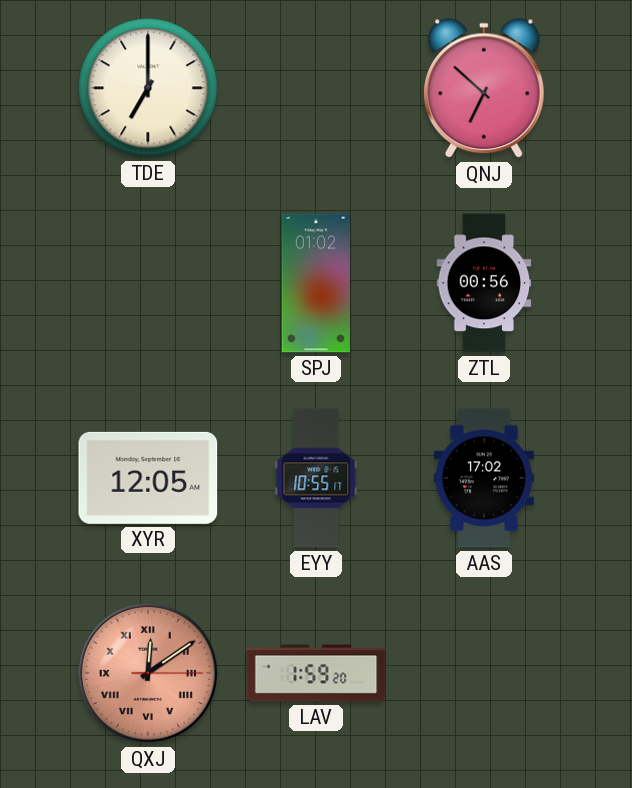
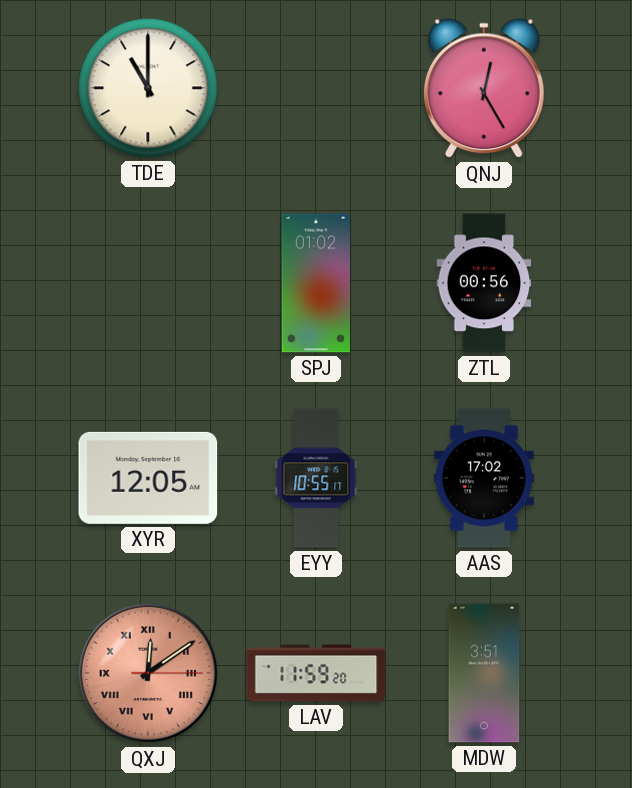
TDE: 7:00 -> 11:00
QNJ: 6:52 -> 12:25
LAV: 1:59 -> 11:59
MDW: none -> 3:51
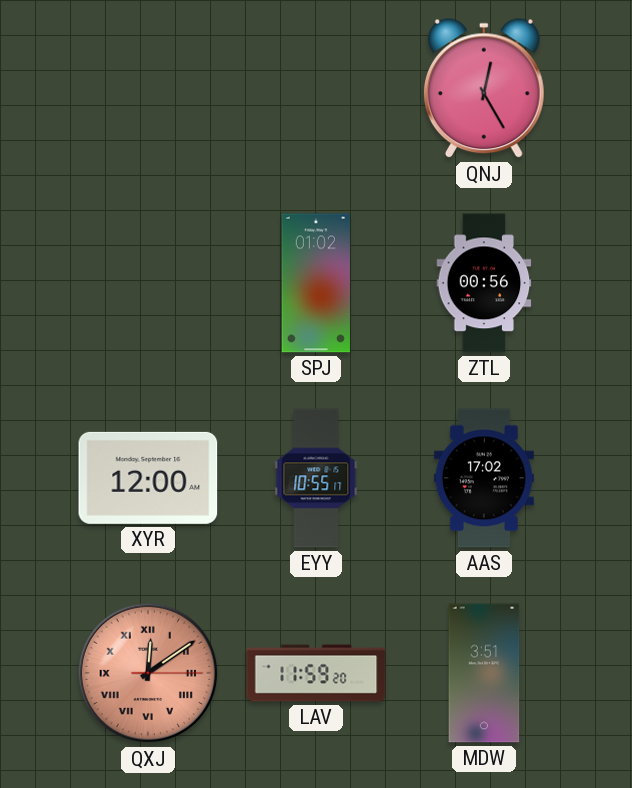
TDE: 11:00 -> none
XYR: 12:05 -> 12:00
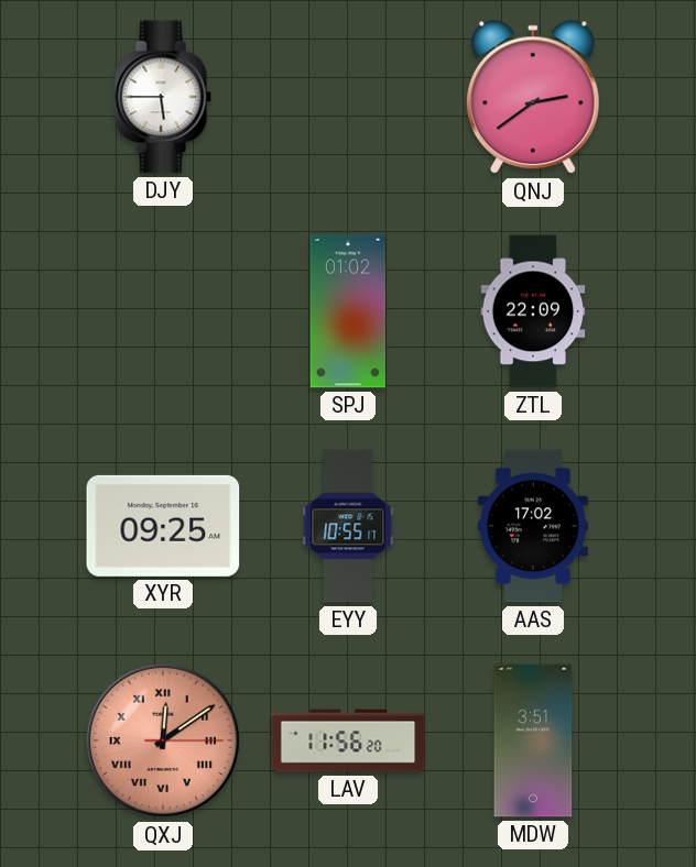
DJY: none -> 5:45
QNJ: 12:25 -> 2:39
ZTL: 00:56 -> 22:09
XYR: 12:00 -> 09:25
LAV: 11:59 -> 11:56
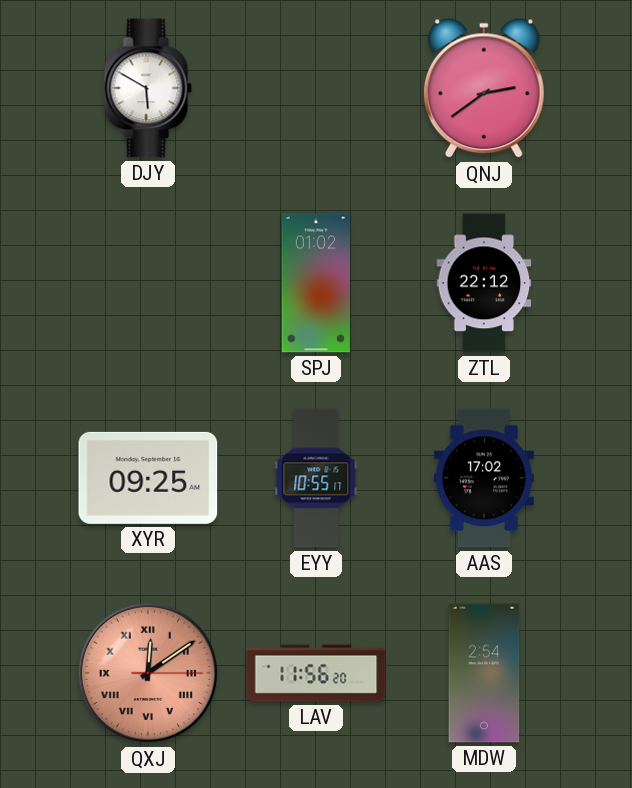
DJY: 5:45 -> 5:50
ZTL: 22:09 -> 22:12
MDW: 3:51 -> 2:54
